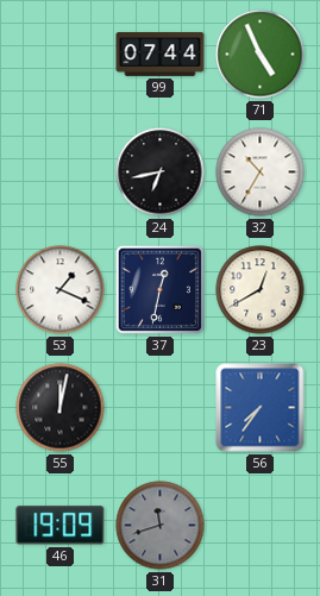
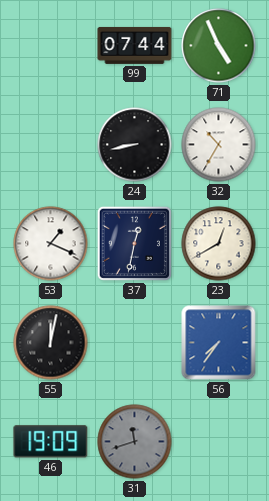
24: 6:43 -> 8:43
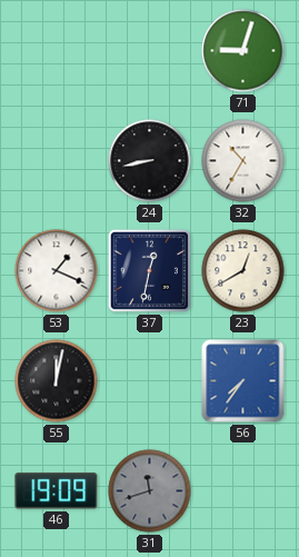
99: 07:44 -> none
71: 4:56 -> 9:03
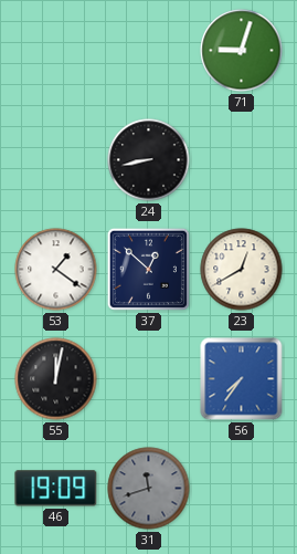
32: 10:35 -> none
53: 1:19 -> 1:21
37: 12:32 -> 12:52
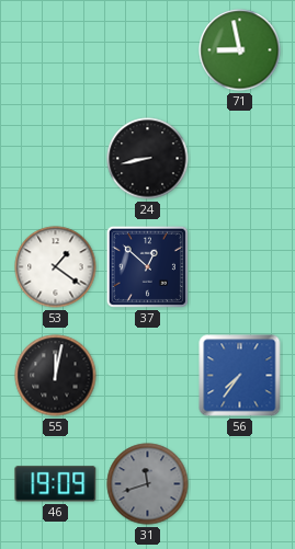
71: 9:03 -> 8:58
23: 12:40 -> none
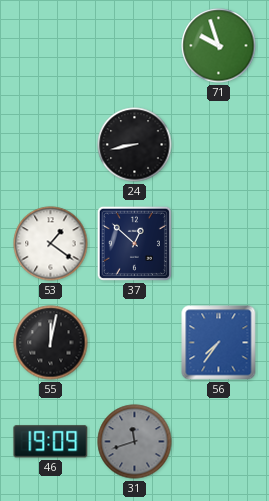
71: 8:58 -> 9:57
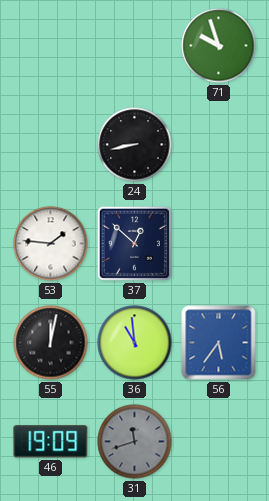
53: 1:21 -> 1:46
36: none -> 10:59
56: 7:36 -> 5:36
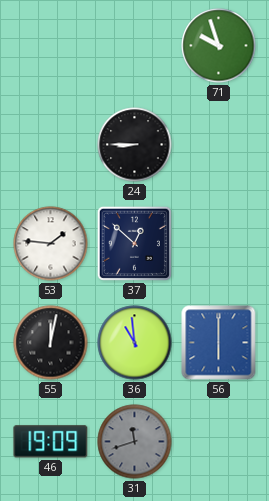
24: 8:43 -> 8:45
56: 5:36 -> 6:00
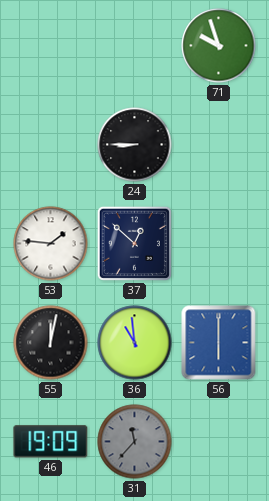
31: 11:42 -> 11:37
